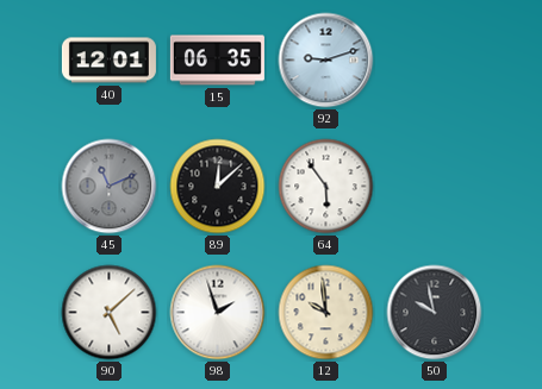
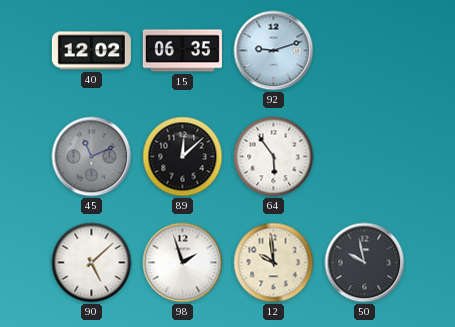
40: 12:01 -> 12:02
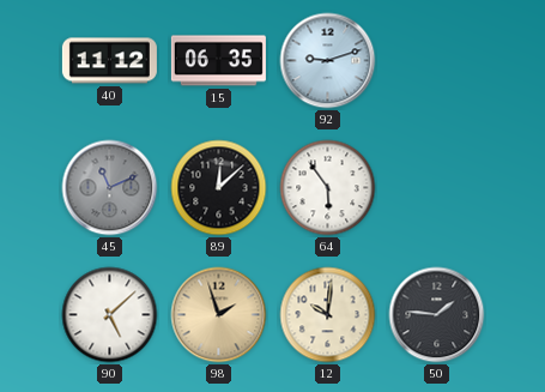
40: 12:02 -> 11:12
98 dial: white -> champagne
12: 9:59 -> 10:01
50: 9:58 -> 1:46
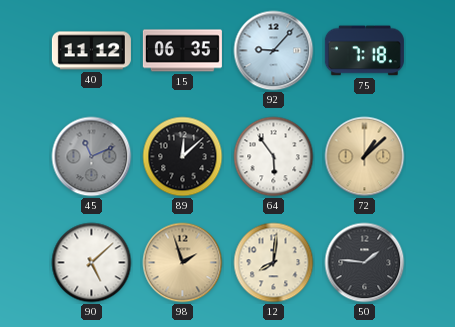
92: 9:12 -> 9:07
75: none -> 7:18
72: none -> 1:08
12: 10:01 -> 8:01
